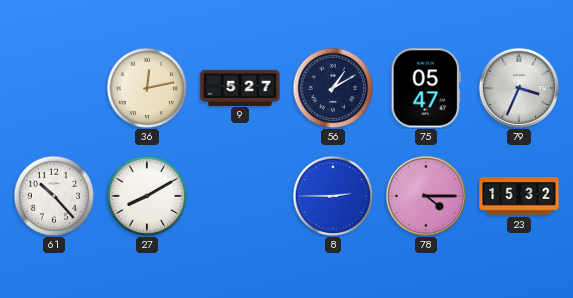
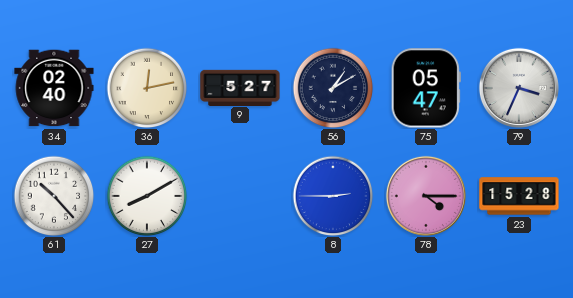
34: none -> 02:40
23: 15:32 -> 15:28
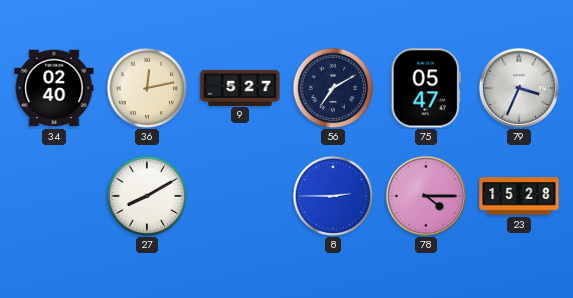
56: 1:10 -> 7:10
61: 10:23 -> none
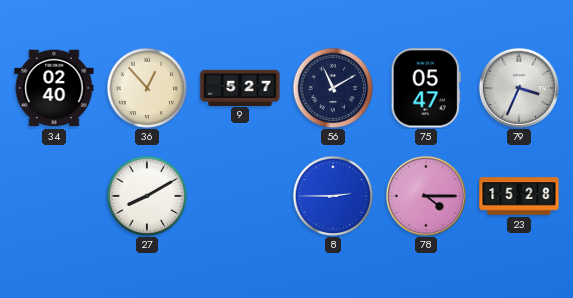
36: 12:13 -> 12:53
56: 7:10 -> 11:10
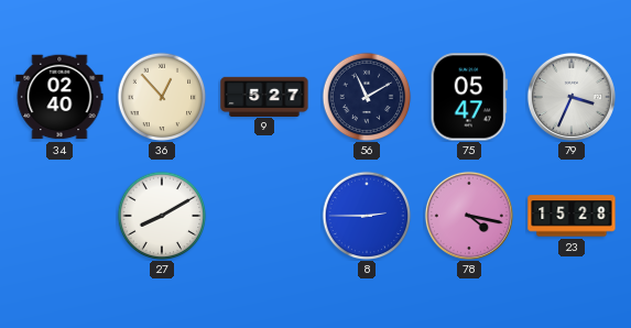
78: 4:15 -> 4:17
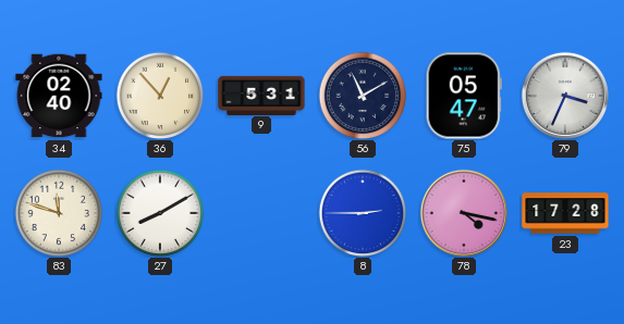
9: 5:27 -> 5:31
83: none -> 11:48
23: 15:28 -> 17:28
